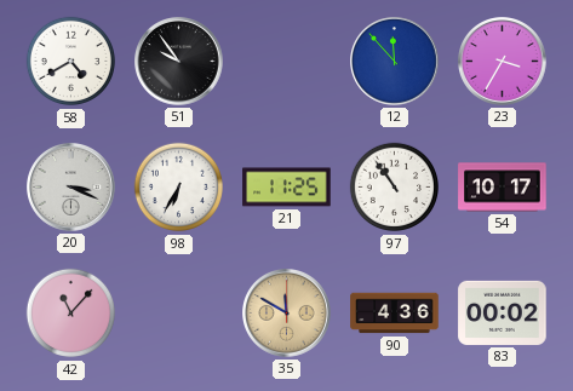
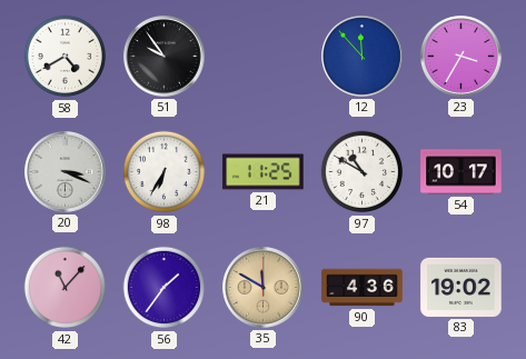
97: 10:54 -> 10:50
56: none -> 1:36
83: 00:02 -> 19:02
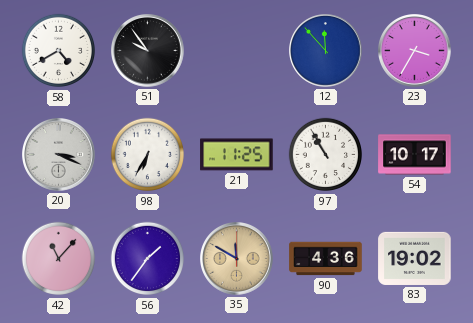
97: 10:50 -> 10:55
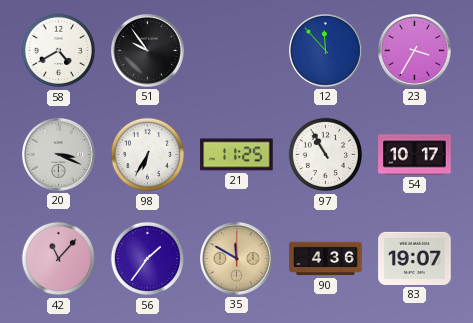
83: 19:02 -> 19:07
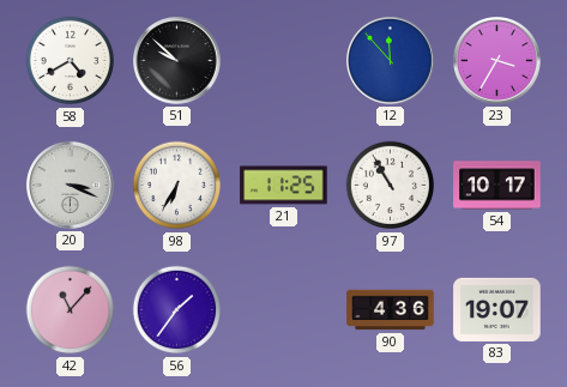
51: 9:54 -> 9:52
35: 11:50 -> none
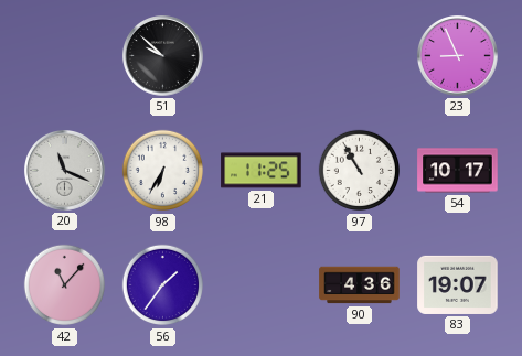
58: 4:40 -> none
12: 11:53 -> none
23: 3:35 -> 8:56
20: 3:19 -> 11:19
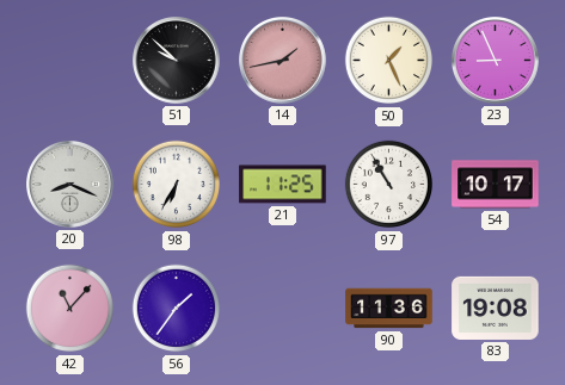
14: none -> 1:43
50: none -> 1:26
20: 11:19 -> 8:19
90: 4:36 -> 11:36
83: 19:07 -> 19:08
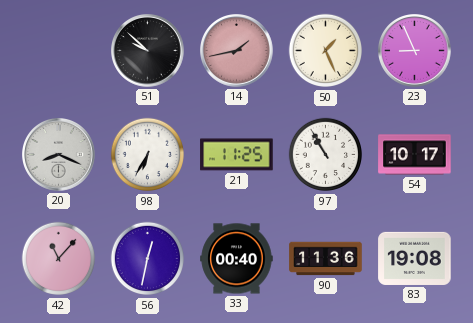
56: 1:36 -> 12:32
33: none -> 00:40
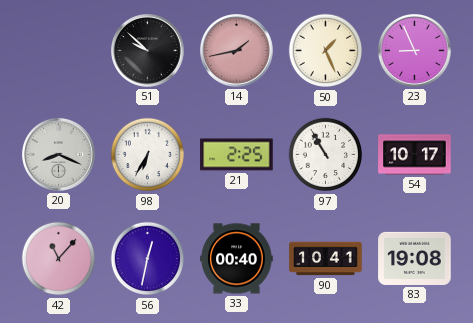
21: 11:25 -> 2:25
90: 11:36 -> 10:41
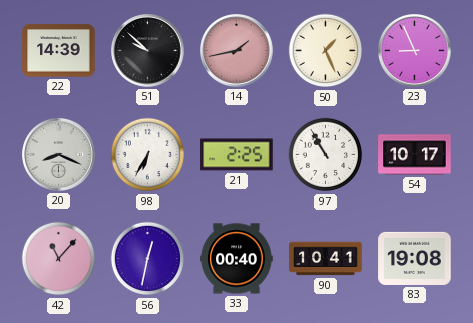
22: none -> 14:39
